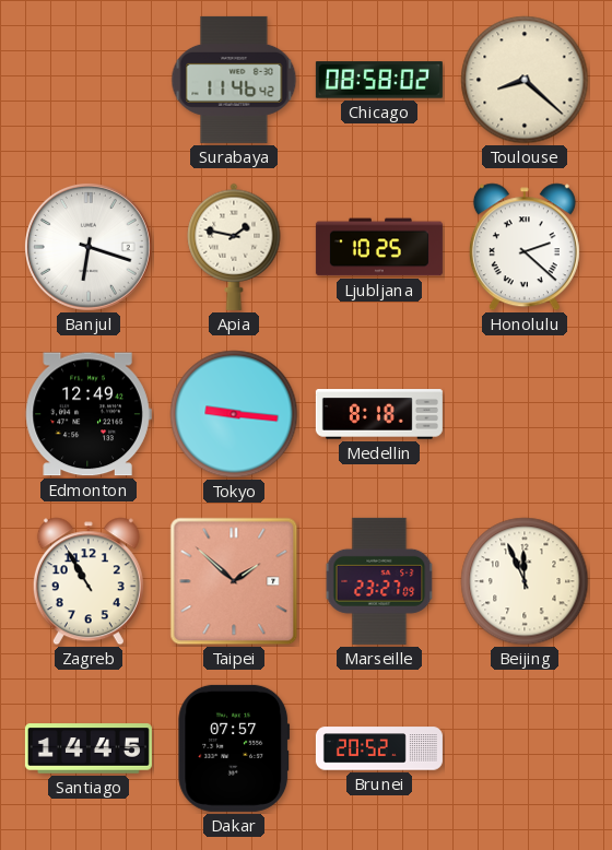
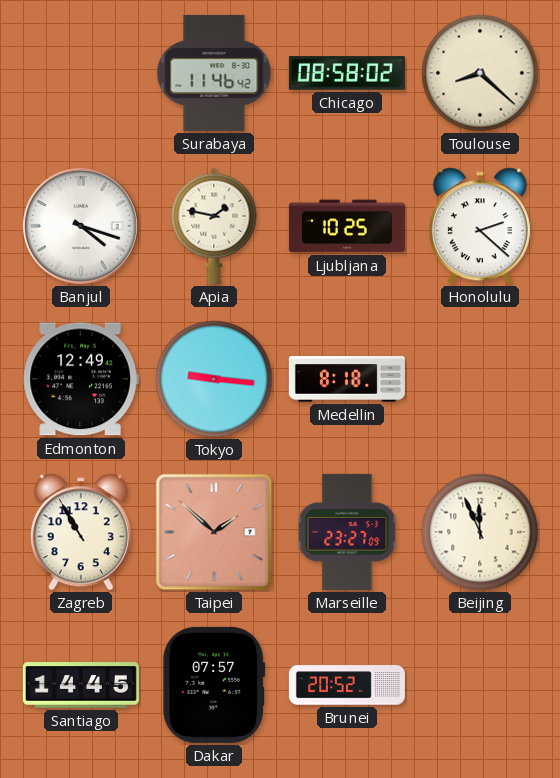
Banjul: 6:18 -> 4:18
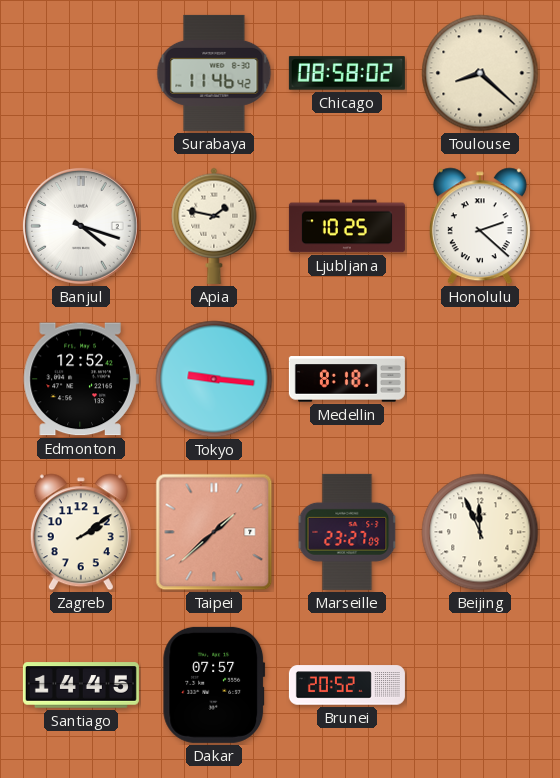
Edmonton: 12:49 -> 12:52
Zagreb: 10:55 -> 2:09
Taipei: 1:52 -> 1:38
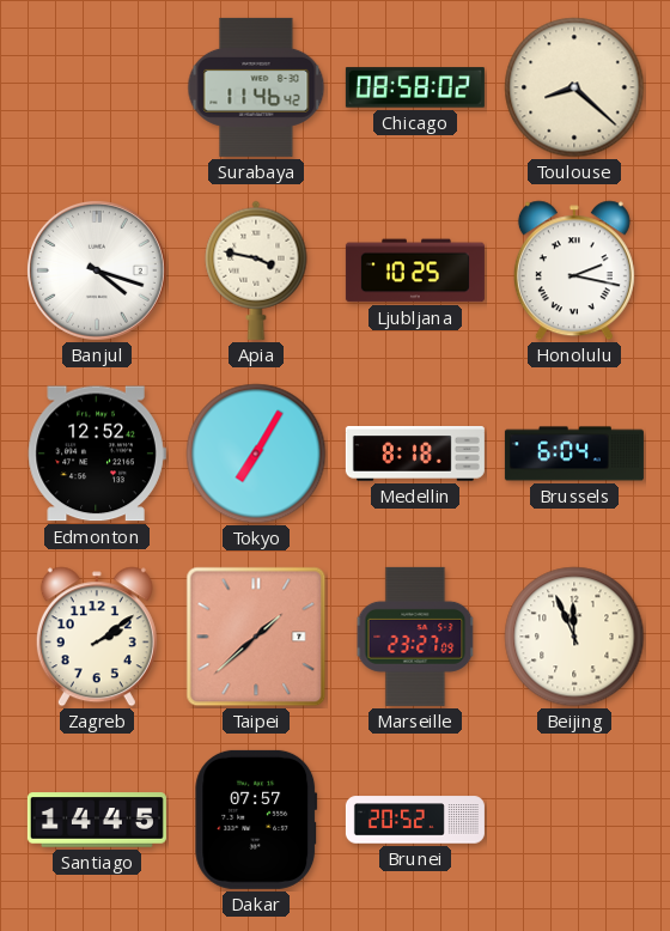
Apia: 1:47 -> 3:47
Honolulu: 2:22 -> 2:17
Tokyo: 9:16 -> 7:05
Brussels: none -> 6:04
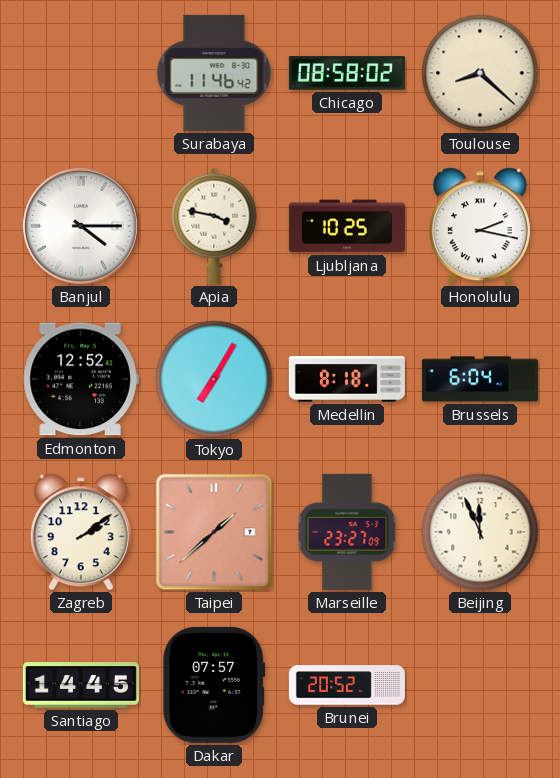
Banjul: 4:18 -> 4:15
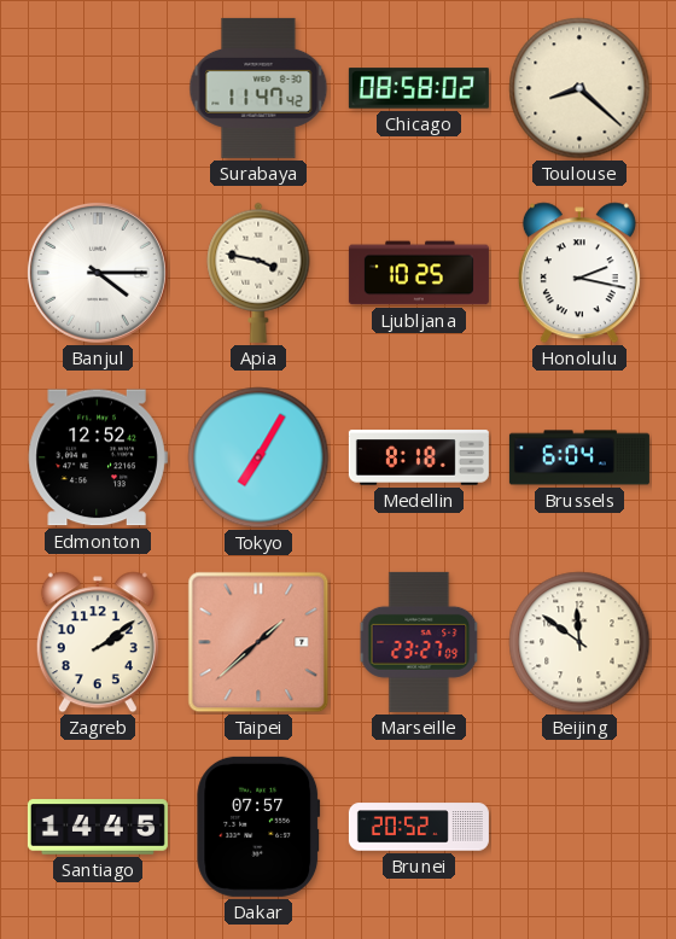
Surabaya: 11:46 -> 11:47
Beijing: 11:56 -> 11:51
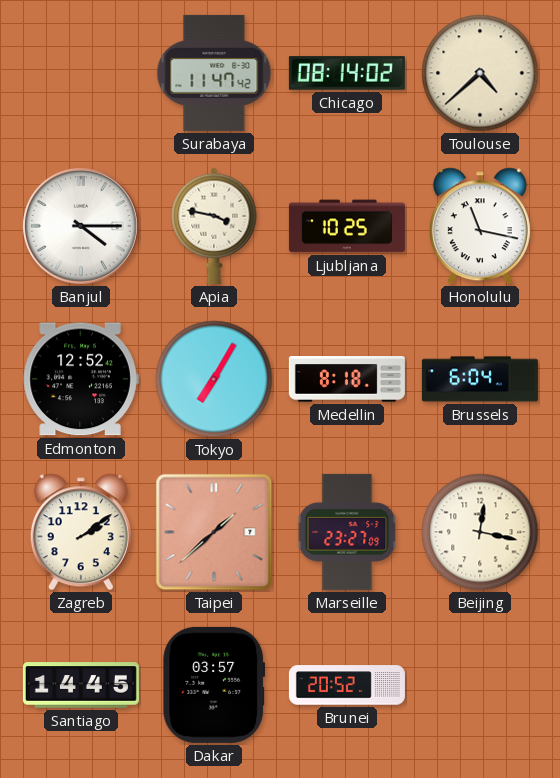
Chicago: 08:58 -> 08:14
Toulouse: 8:22 -> 4:38
Honolulu: 2:17 -> 11:17
Beijing: 11:51 -> 12:17
Dakar: 07:57 -> 03:57
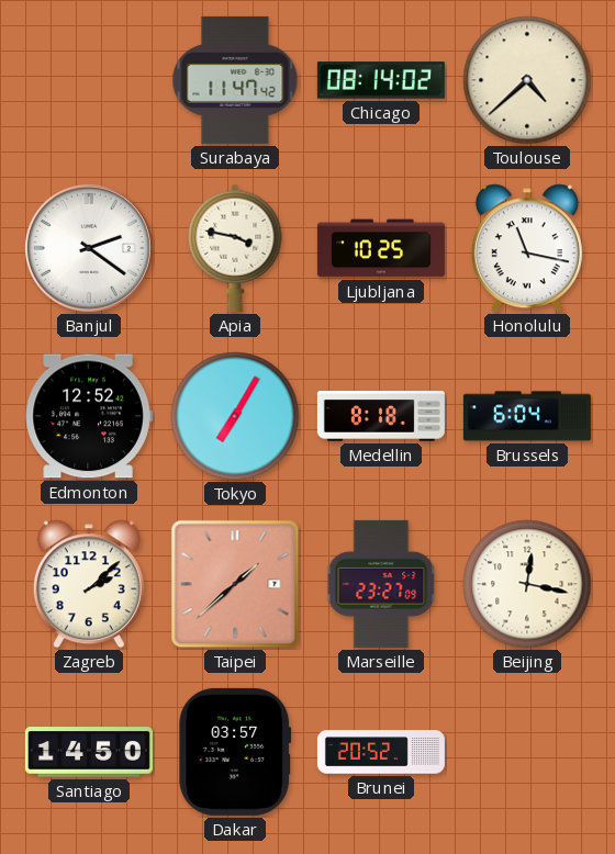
Banjul: 4:15 -> 2:21
Zagreb: 2:09 -> 2:08
Santiago: 14:45 -> 14:50
